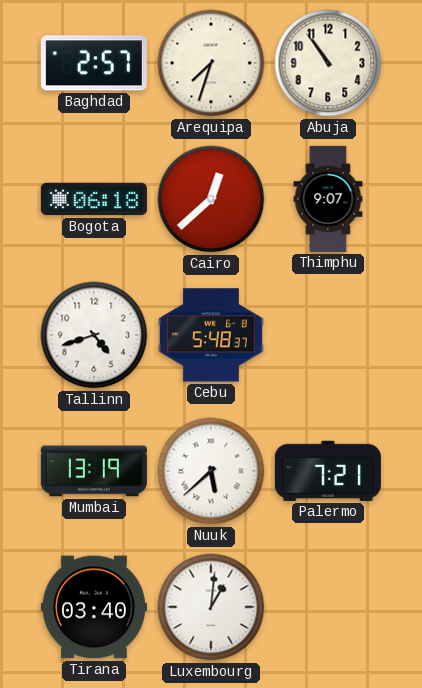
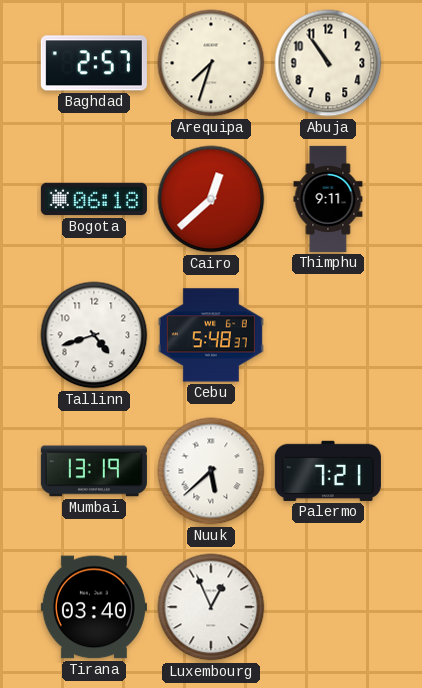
Thimphu: 9:07 -> 9:11
Luxembourg: 1:01 -> 12:56
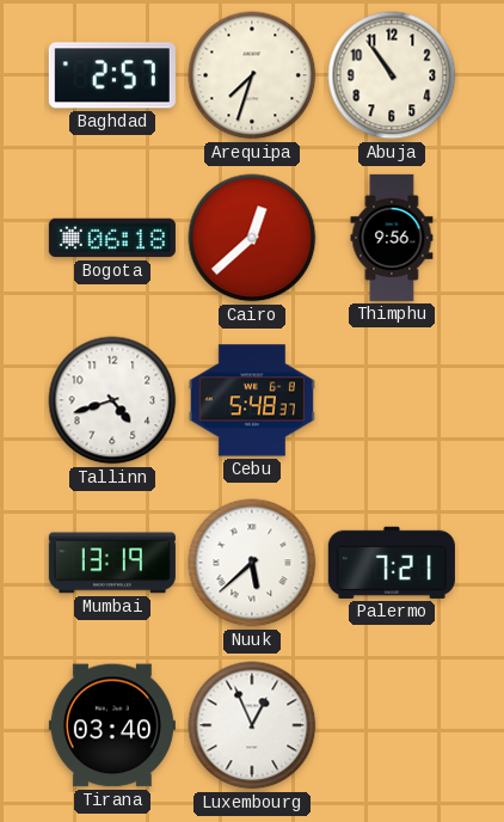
Thimphu: 9:11 -> 9:56
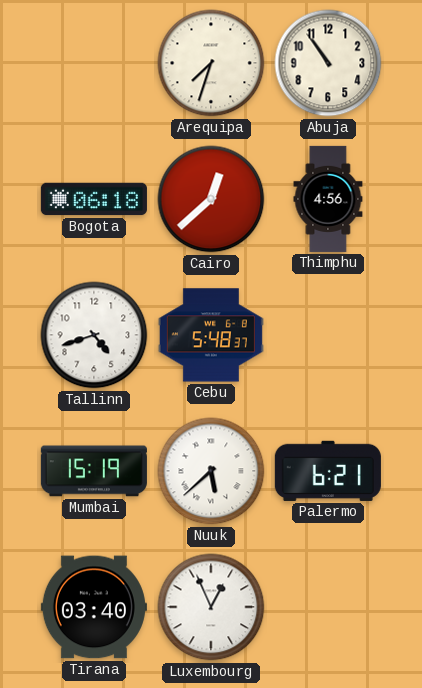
Baghdad: 2:57 -> none
Thimphu: 9:56 -> 4:56
Mumbai: 13:19 -> 15:19
Palermo: 7:21 -> 6:21
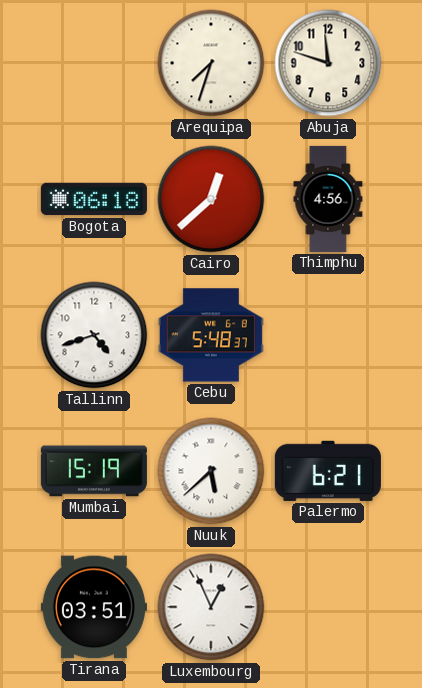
Abuja: 10:54 -> 11:48
Tirana: 03:40 -> 03:51
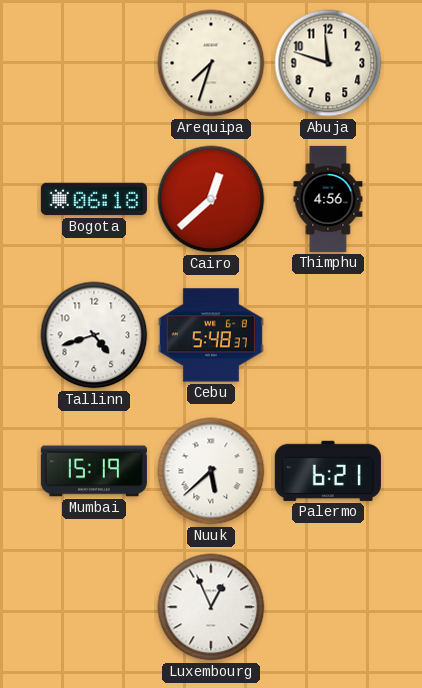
Tirana: 03:51 -> none
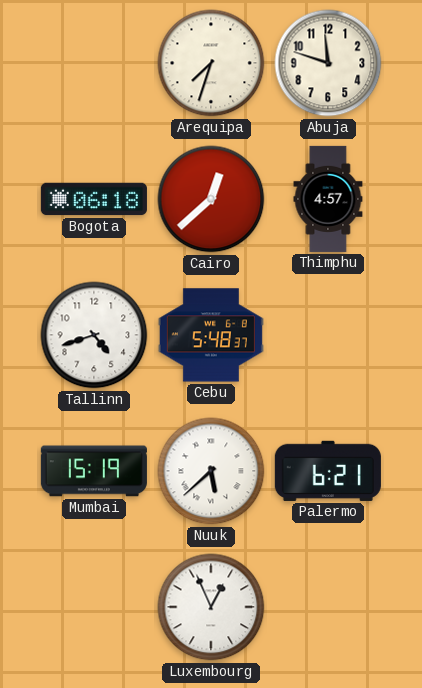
Thimphu: 4:56 -> 4:57
